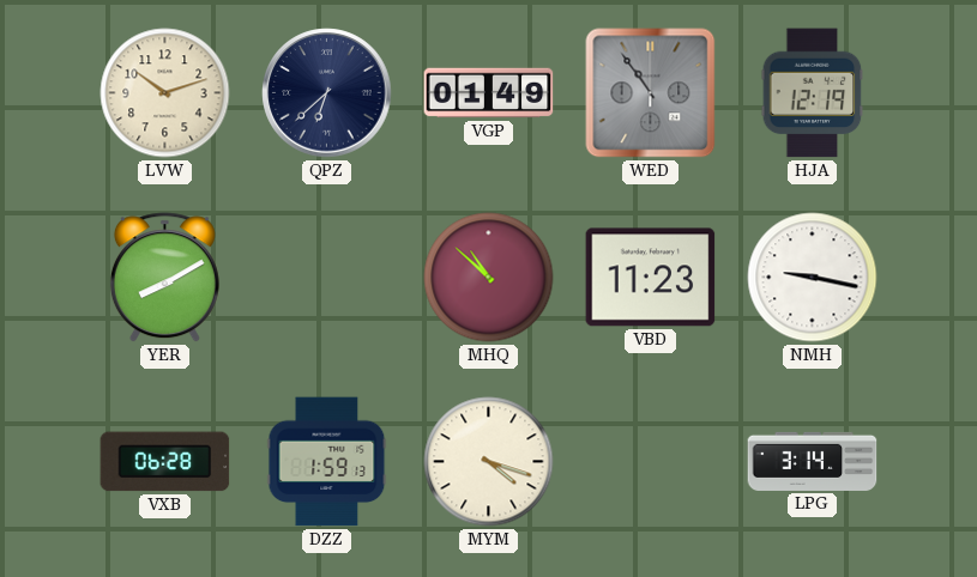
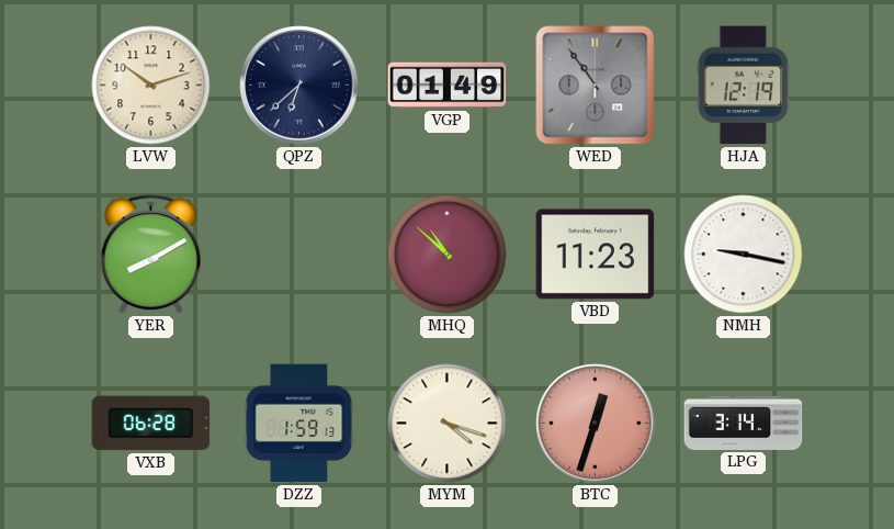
BTC: none -> 12:33
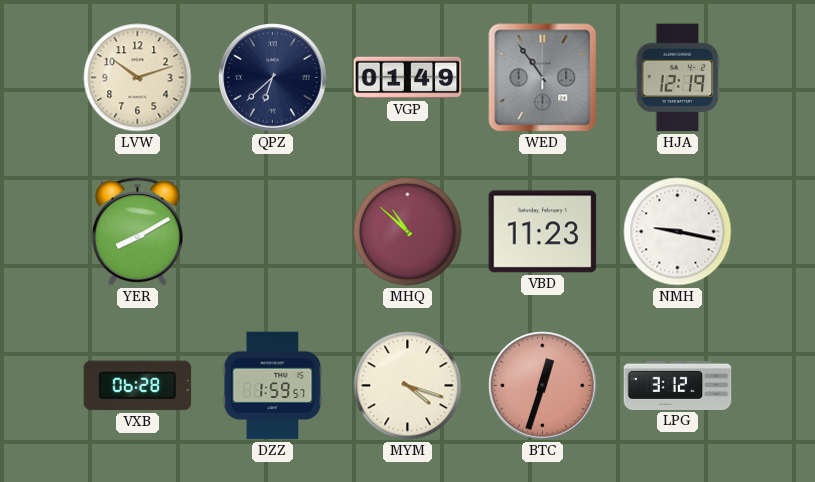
DZZ: 1:59:13 -> 1:59:57
LPG: 3:14 -> 3:12
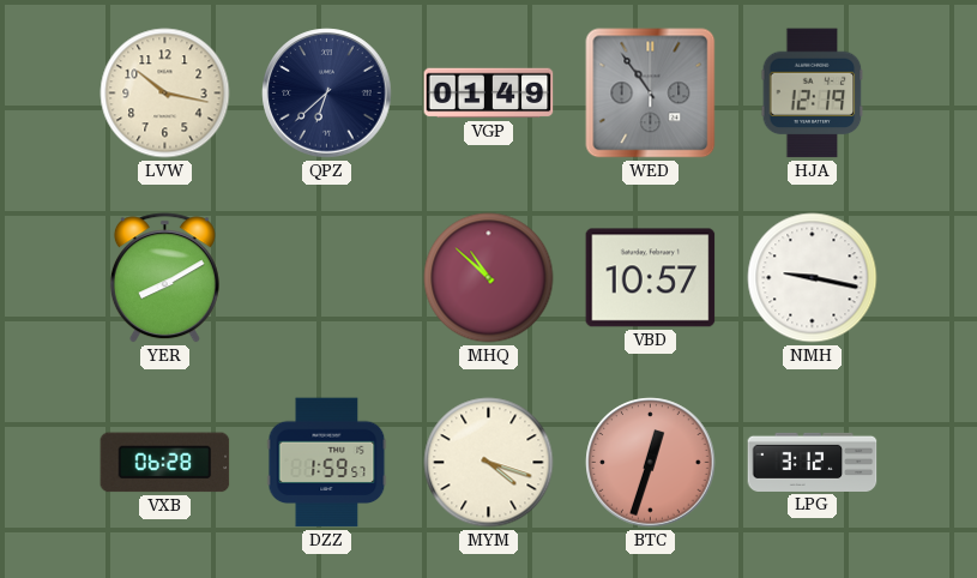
LVW: 10:12 -> 10:17
VBD: 11:23 -> 10:57
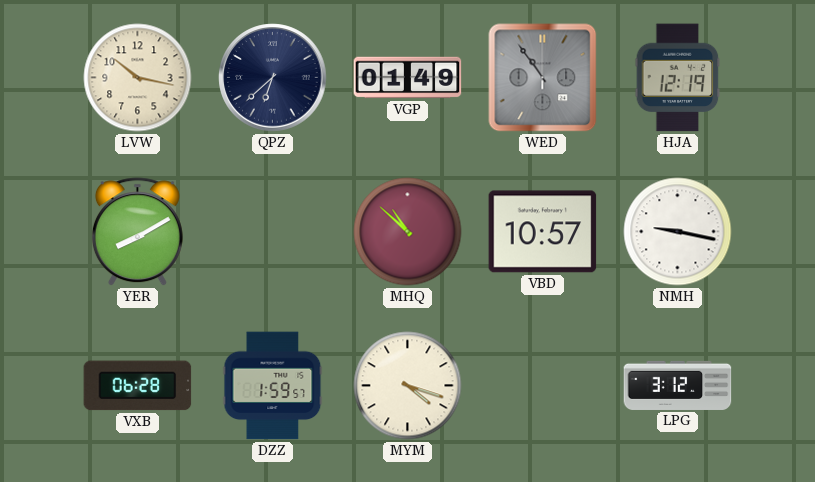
BTC: 12:33 -> none
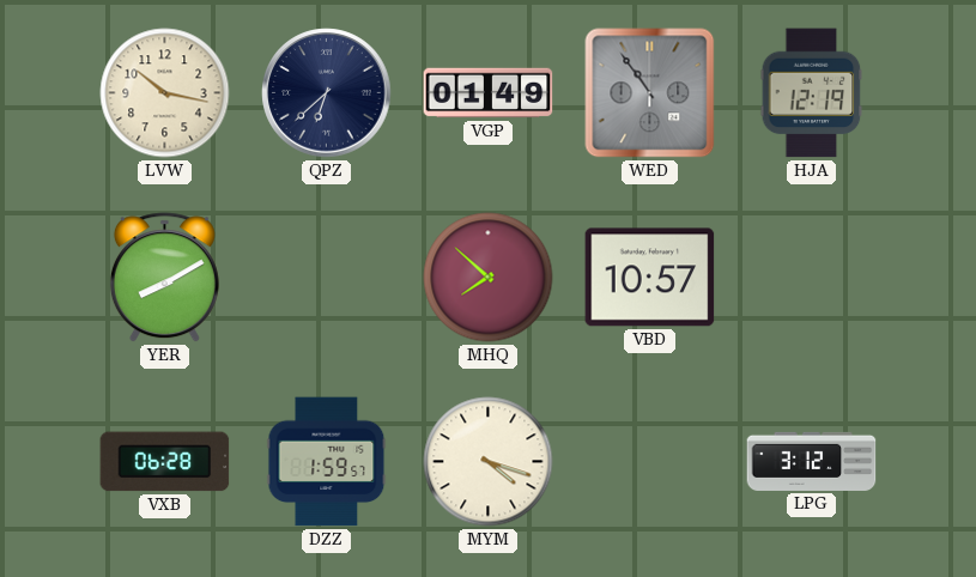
MHQ: 10:52 -> 7:52
NMH: 9:17 -> none
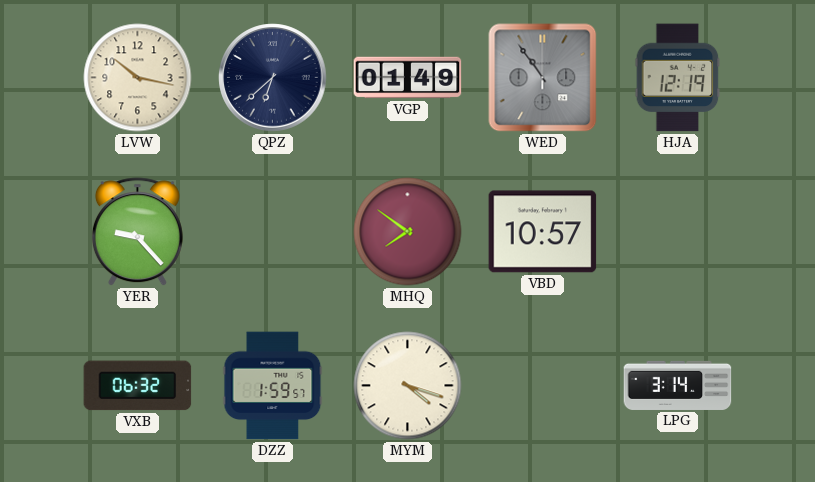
YER: 8:10 -> 9:23
MHQ: 7:52 -> 7:51
VXB: 06:28 -> 06:32
LPG: 3:12 -> 3:14
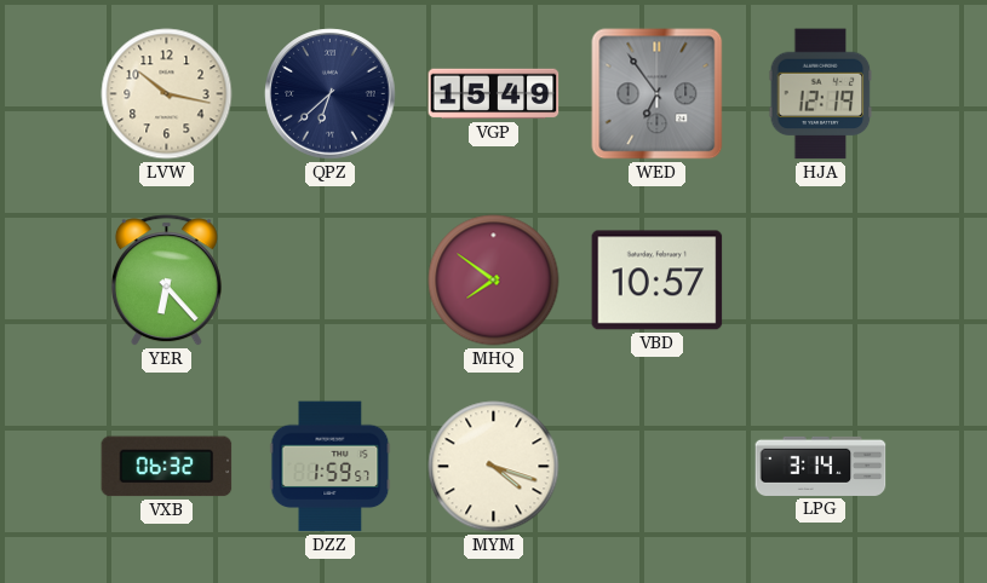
VGP: 01:49 -> 15:49
WED: 10:54 -> 6:54
YER: 9:23 -> 6:23
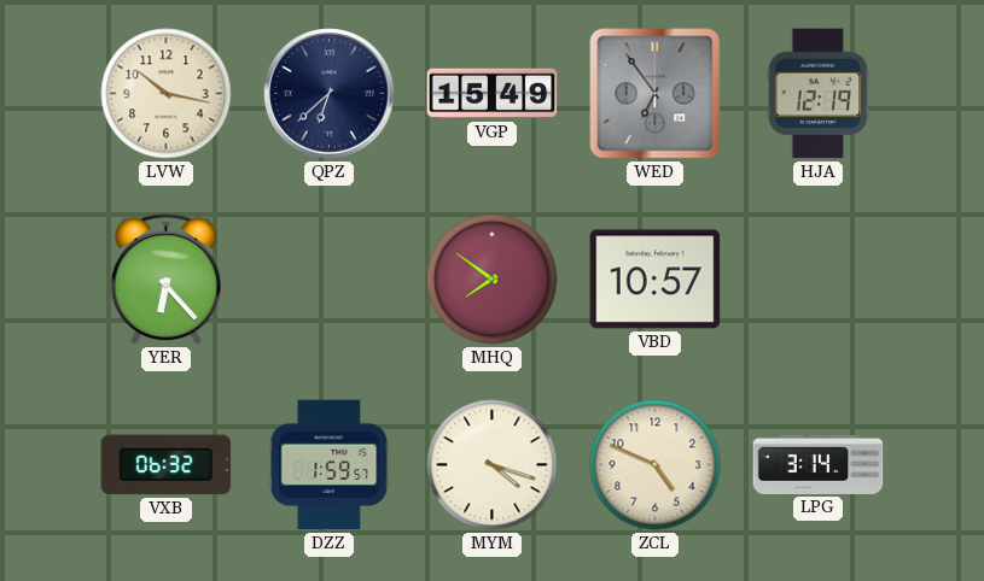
ZCL: none -> 4:49
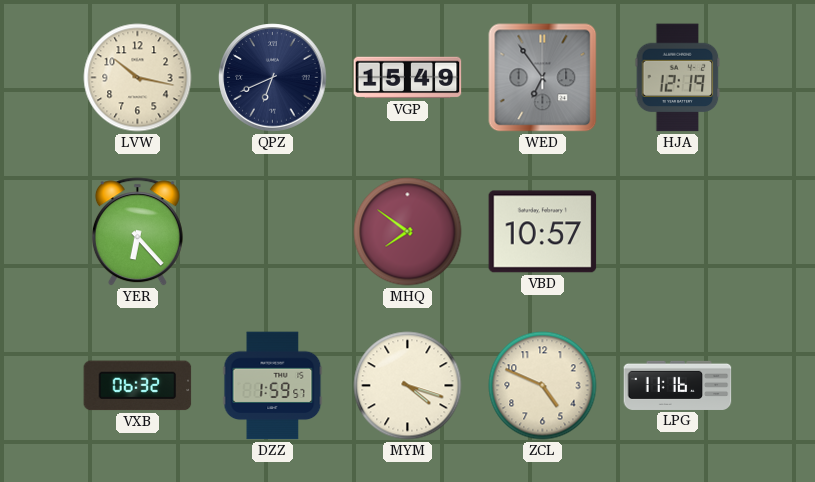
QPZ: 6:38 -> 6:41
LPG: 3:14 -> 11:16
